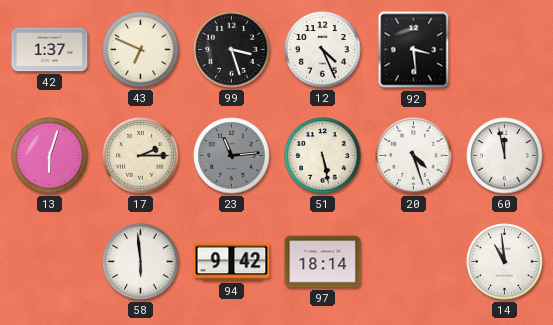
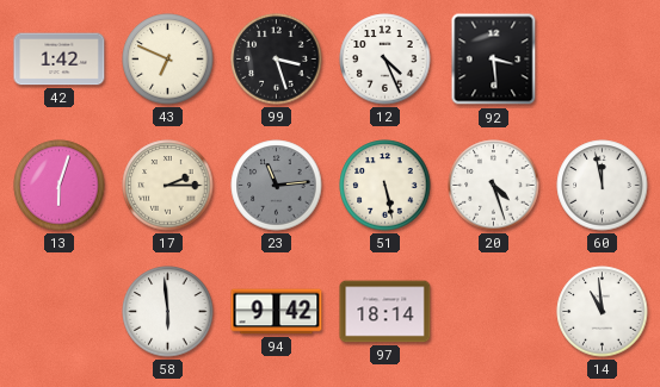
42: 1:37 -> 1:42
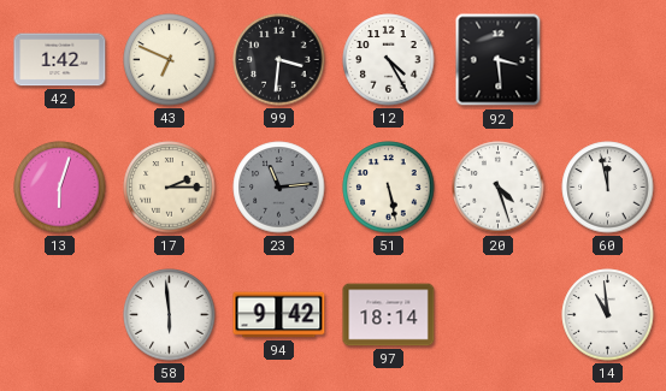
99: 3:27 -> 3:31
12: 4:26 -> 4:25
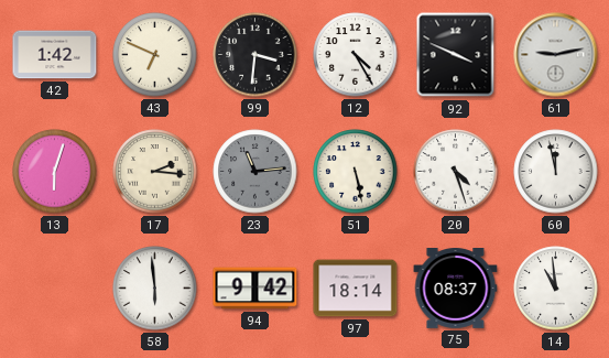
92: 3:29 -> 3:49
61: none -> 9:13
17: 2:15 -> 2:16
75: none -> 08:37
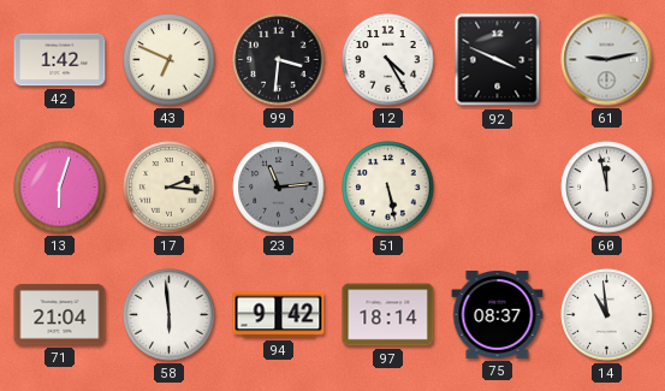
20: 4:27 -> none
71: none -> 21:04
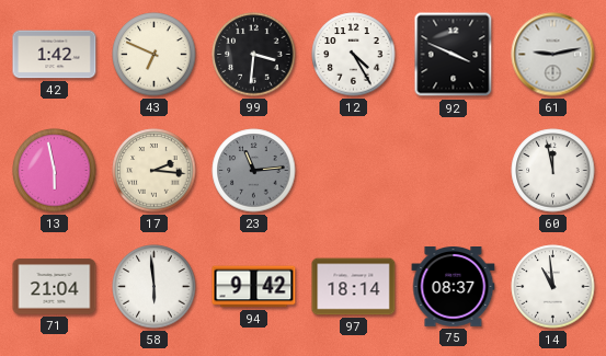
13: 6:03 -> 5:58
51: 5:28 -> none
